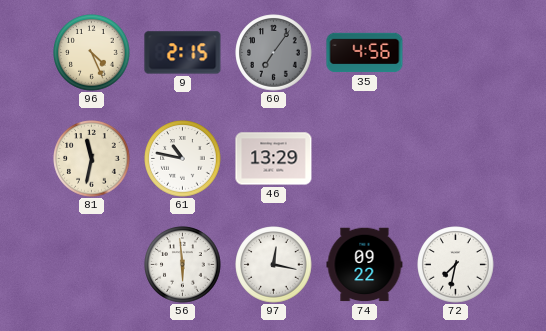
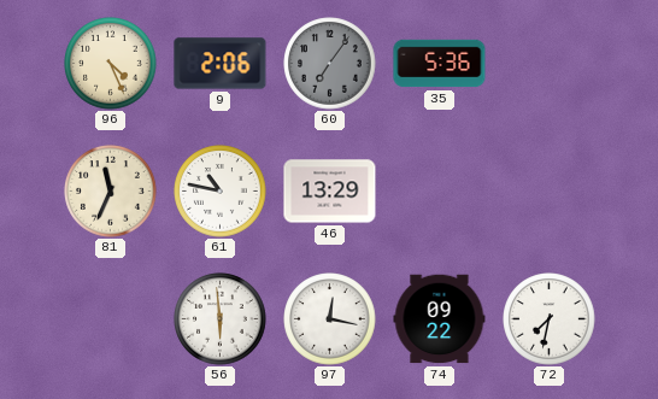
9: 2:15 -> 2:06
35: 4:56 -> 5:36
81: 11:32 -> 11:34
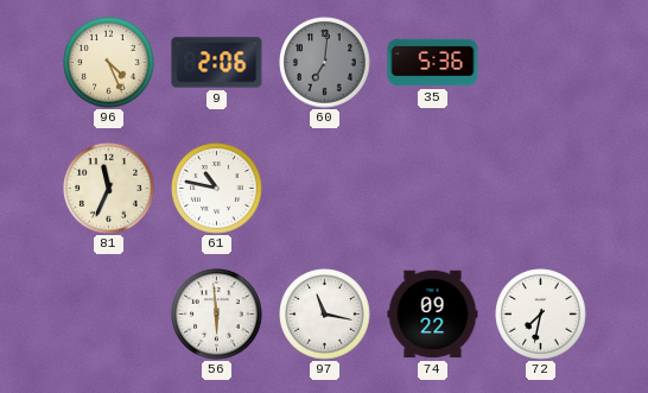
60: 7:06 -> 7:01
46: 13:29 -> none
97: 12:17 -> 11:17
